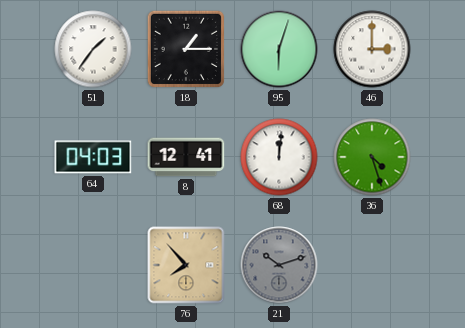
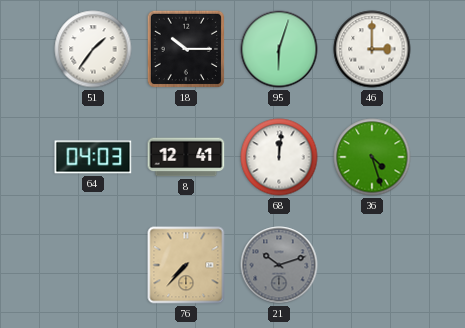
18: 1:15 -> 10:15
76: 7:53 -> 7:37
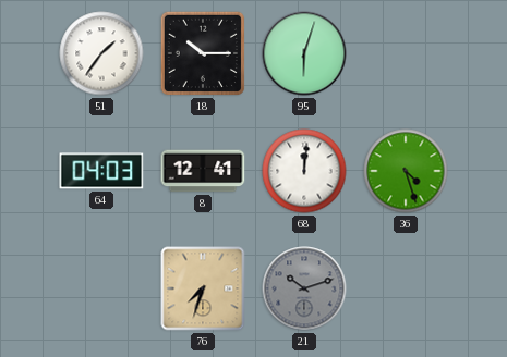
46: 3:00 -> none
76: 7:37 -> 7:33
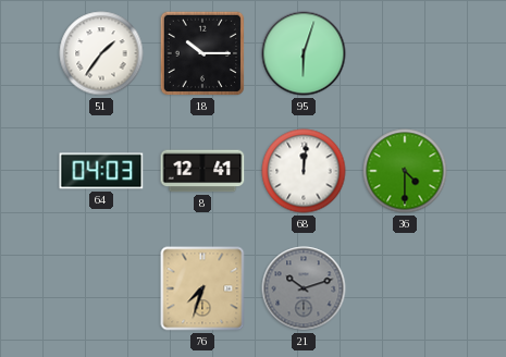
36: 4:27 -> 4:30
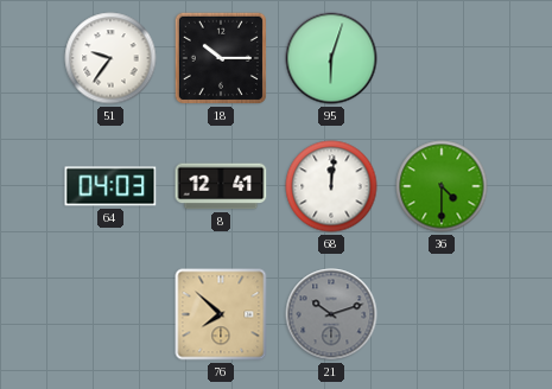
51: 1:36 -> 9:36
76: 7:33 -> 7:52
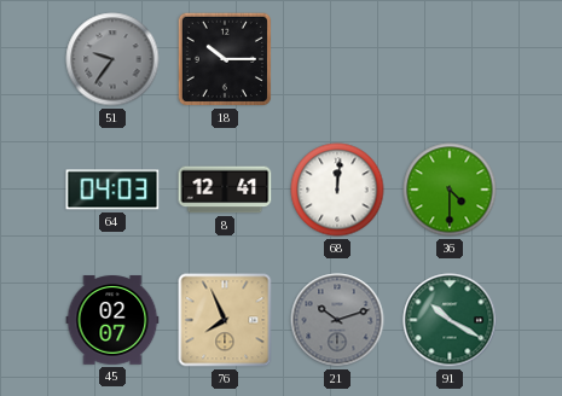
51 dial: white -> grey
95: 6:03 -> none
45: none -> 02:07
76: 7:52 -> 7:56
91: none -> 10:20
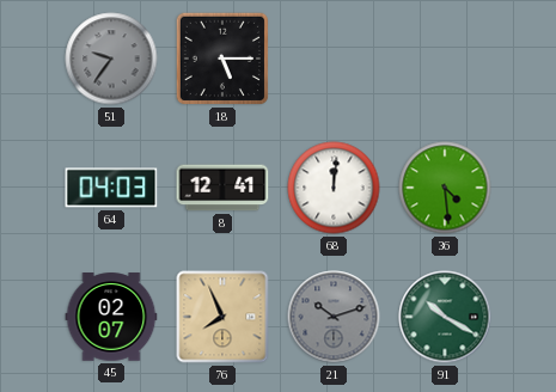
18: 10:15 -> 5:15
36: 4:30 -> 4:29
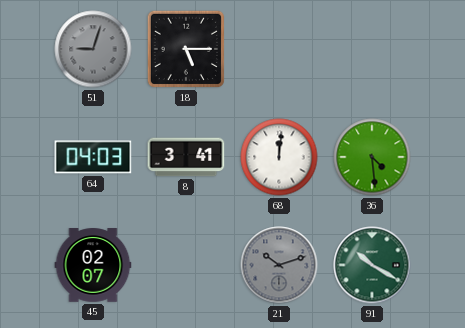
51: 9:36 -> 9:03
8: 12:41 -> 3:41
76: 7:56 -> none
